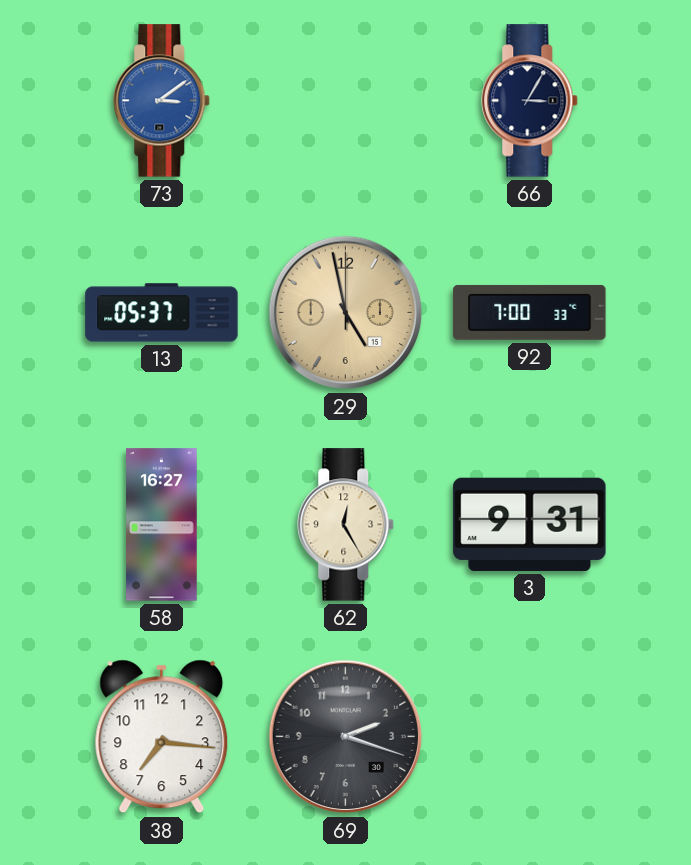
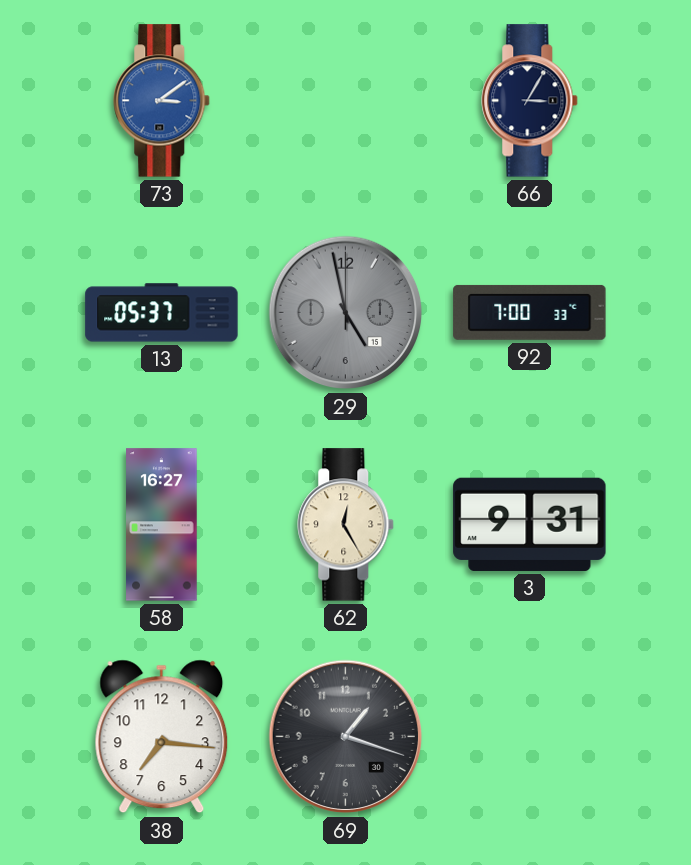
29 dial: champagne -> grey
69: 2:18 -> 1:18
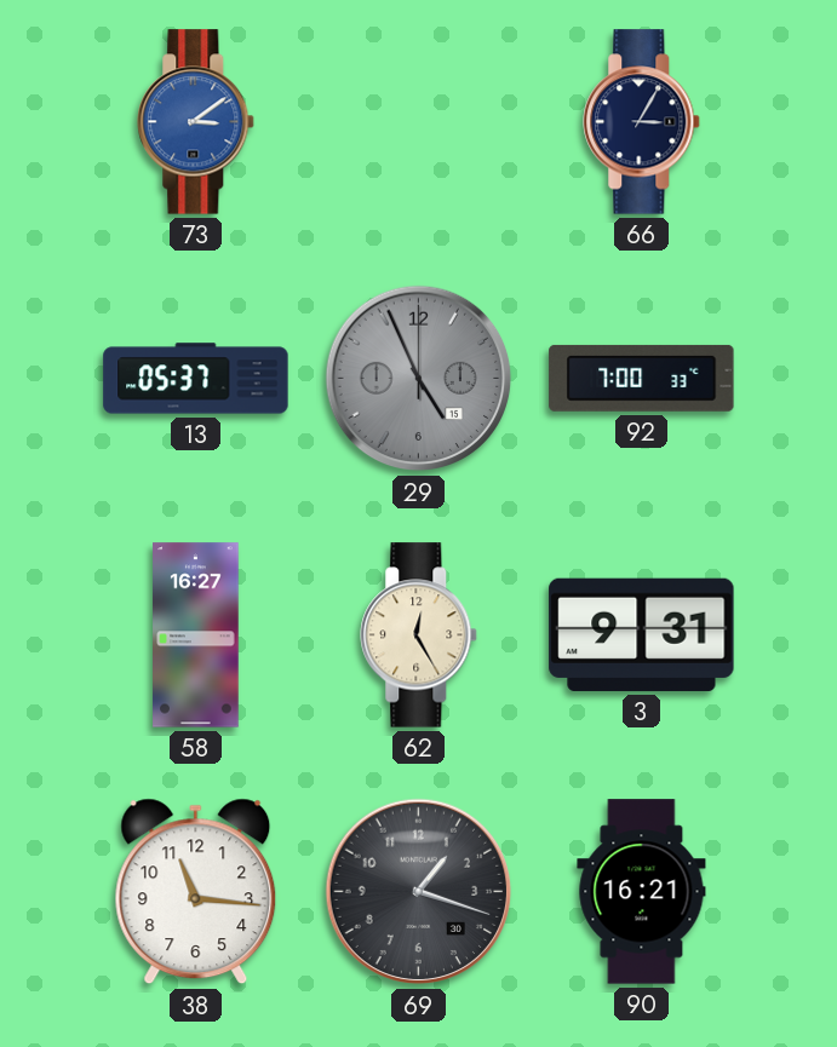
29: 4:58 -> 4:56
38: 7:16 -> 11:16
90: none -> 16:21
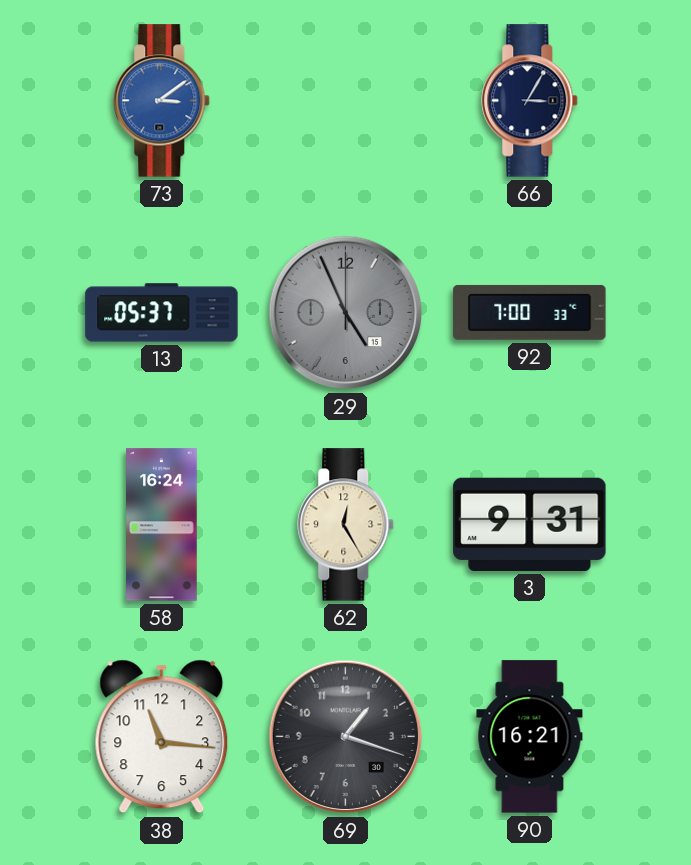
58: 16:27 -> 16:24
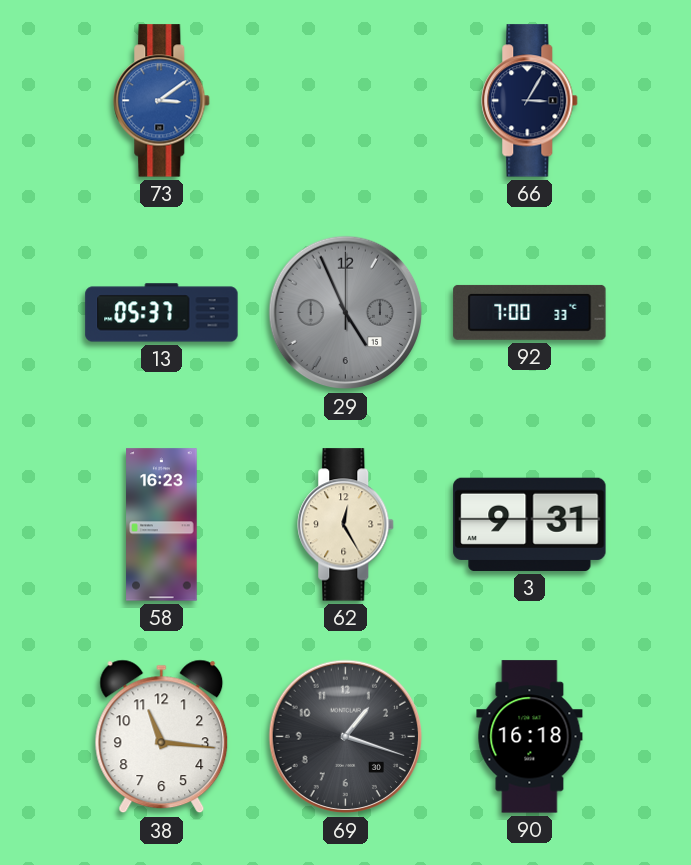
58: 16:24 -> 16:23
90: 16:21 -> 16:18
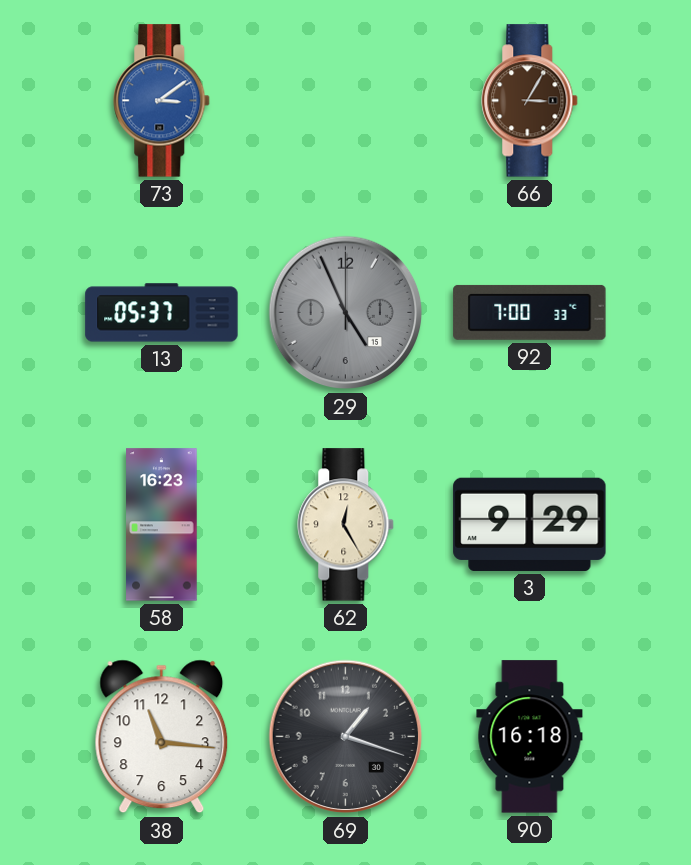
66 dial: navy -> brown
3: 9:31 -> 9:29
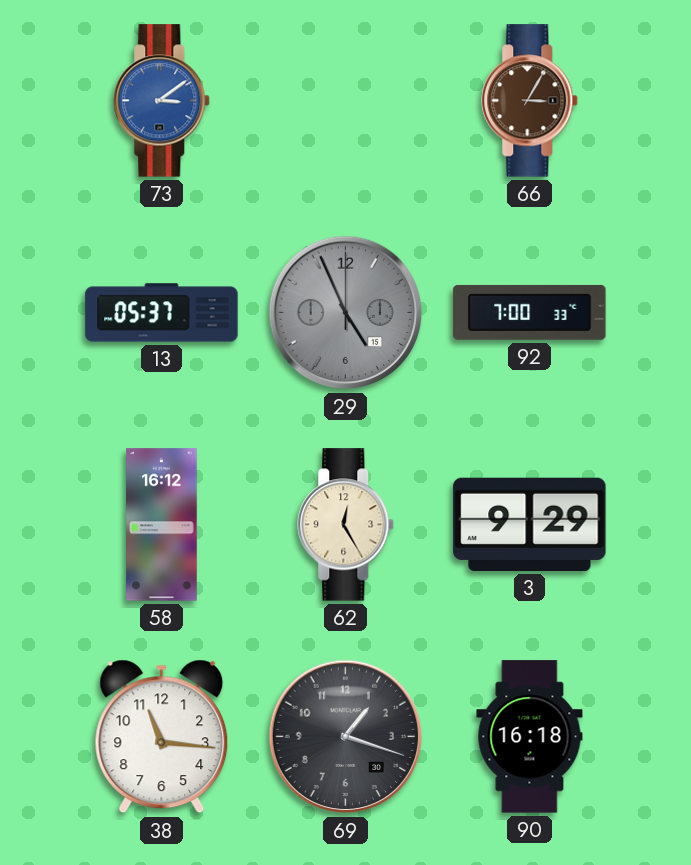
58: 16:23 -> 16:12
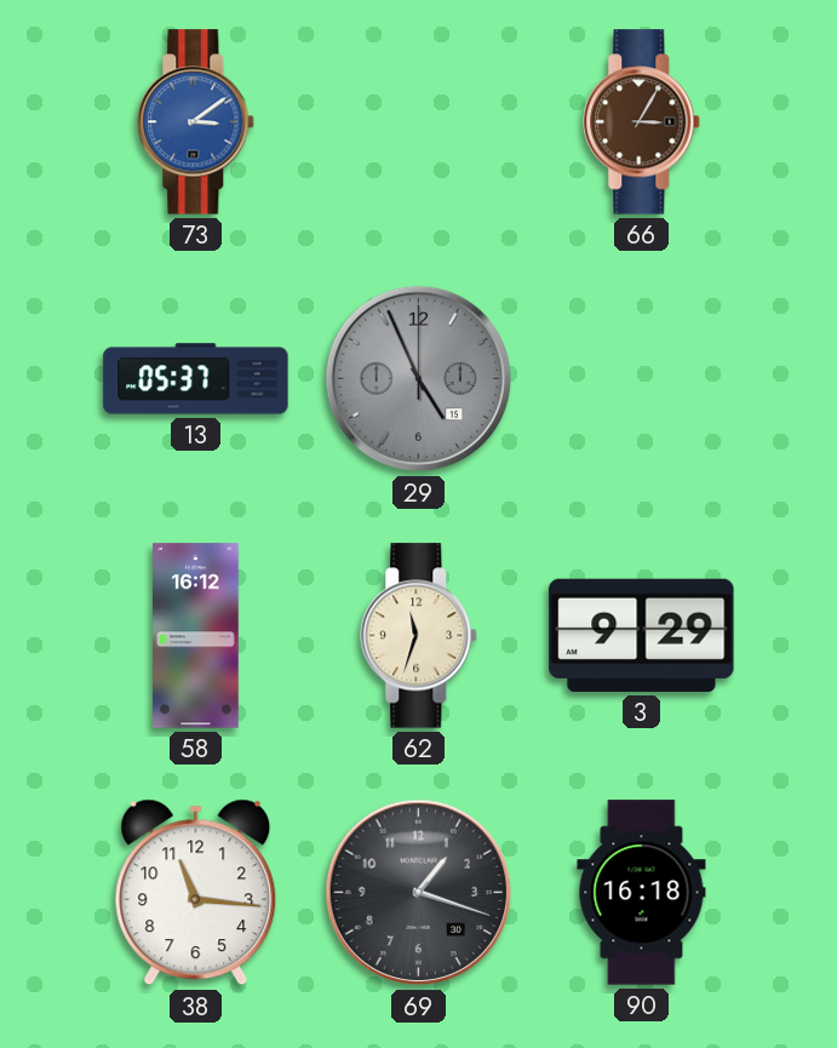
92: 7:00 -> none
62: 12:25 -> 11:33
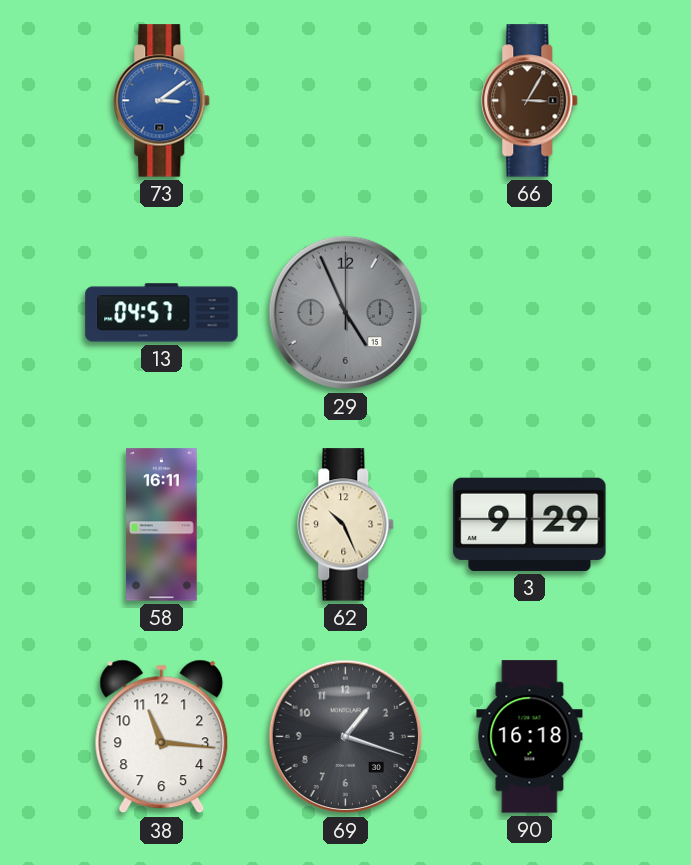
13: 05:37 -> 04:57
58: 16:12 -> 16:11
62: 11:33 -> 10:26
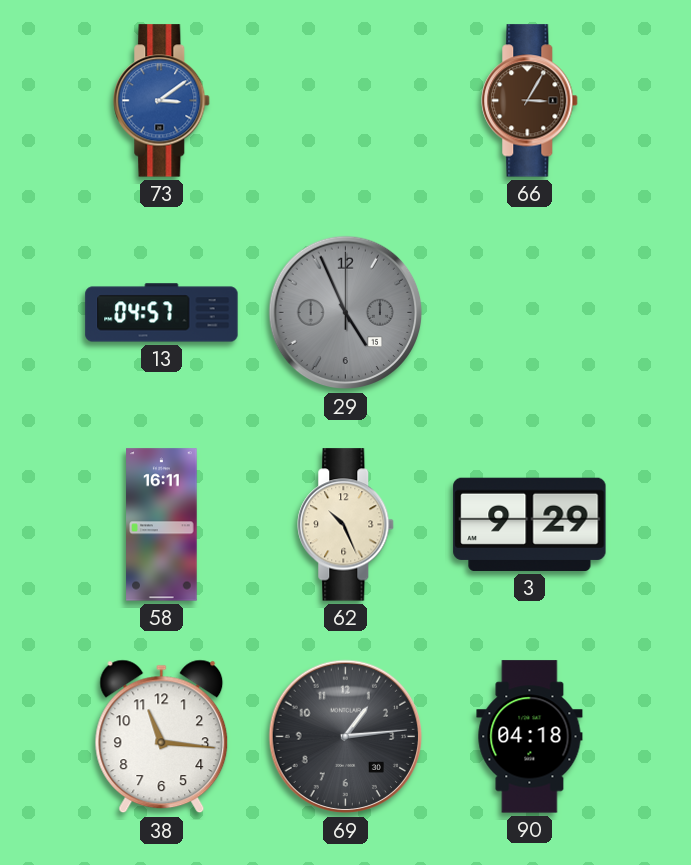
69: 1:18 -> 1:14
90: 16:18 -> 04:18
